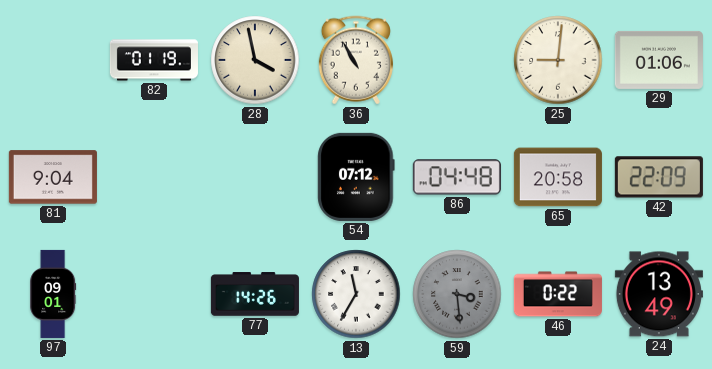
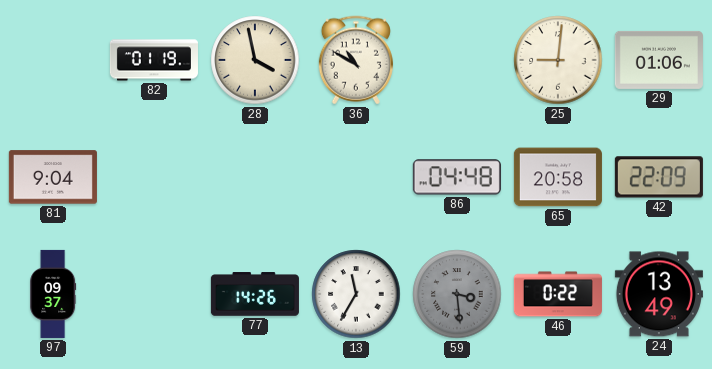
36: 10:55 -> 10:50
54: 07:12 -> none
97: 09:01 -> 09:37
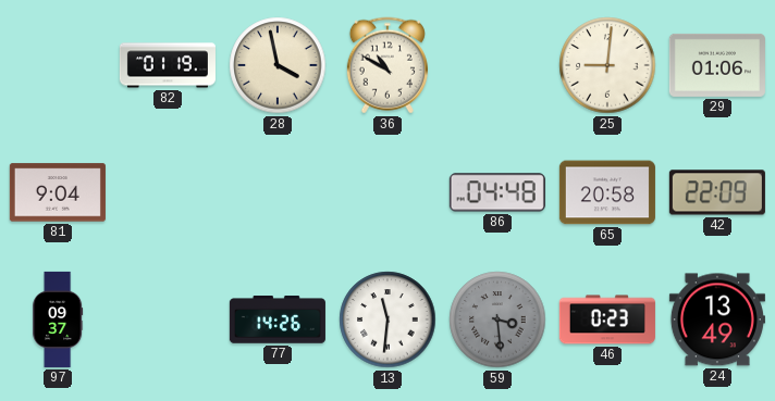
13: 11:35 -> 11:31
46: 0:22 -> 0:23
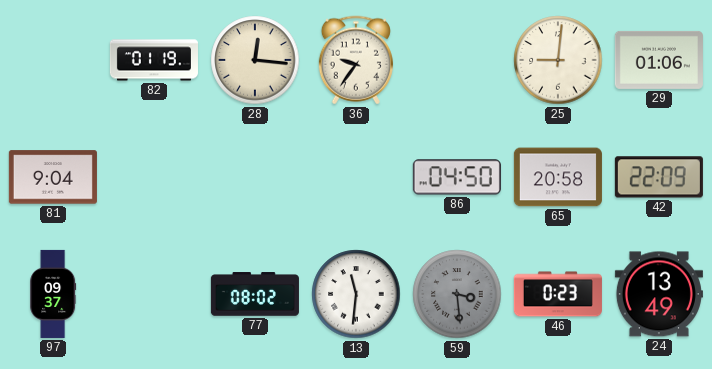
28: 3:58 -> 12:16
36: 10:50 -> 9:36
86: 04:48 -> 04:50
77: 14:26 -> 08:02
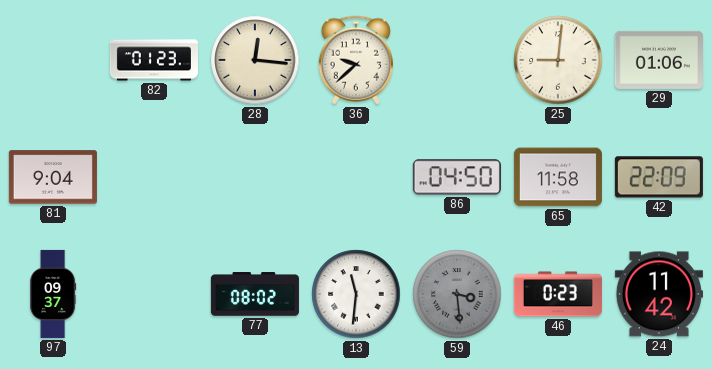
82: 01:19 -> 01:23
36: 9:36 -> 9:38
65: 20:58 -> 11:58
24: 13:49 -> 11:42
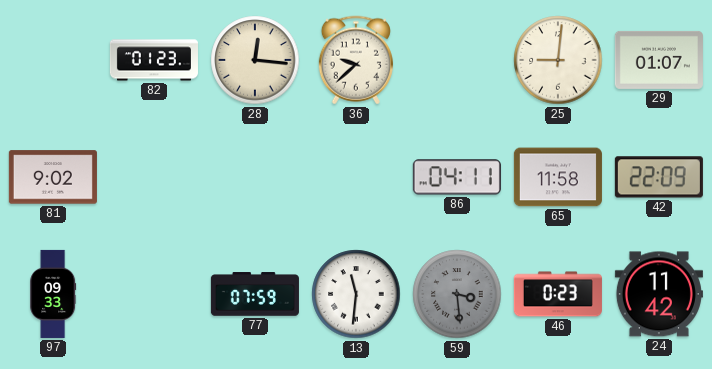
29: 01:06 -> 01:07
81: 9:04 -> 9:02
86: 04:50 -> 04:11
97: 09:37 -> 09:33
77: 08:02 -> 07:59
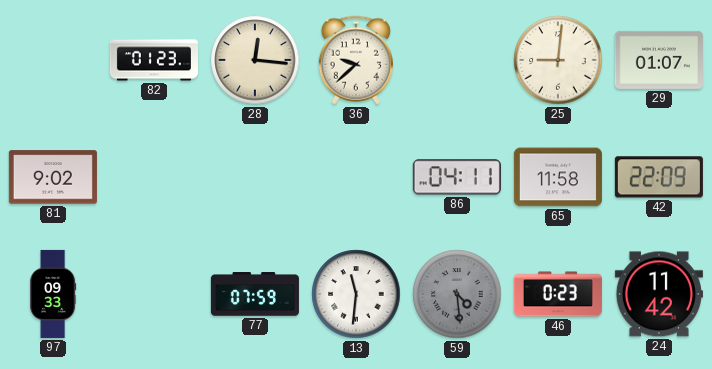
59: 3:29 -> 4:29
